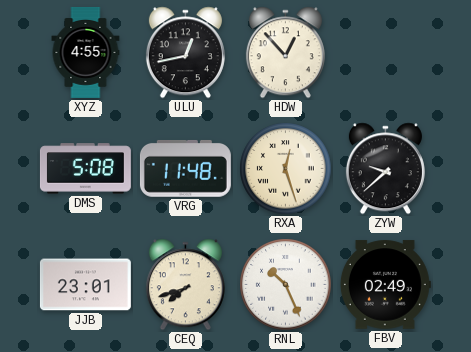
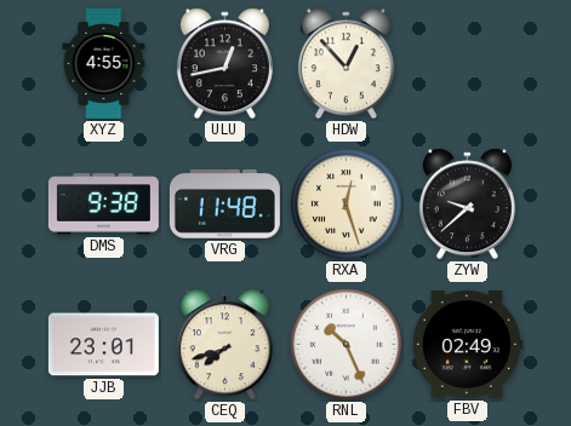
DMS: 5:08 -> 9:38
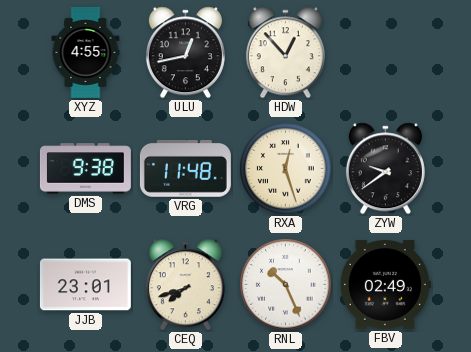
ZYW: 9:38 -> 9:39
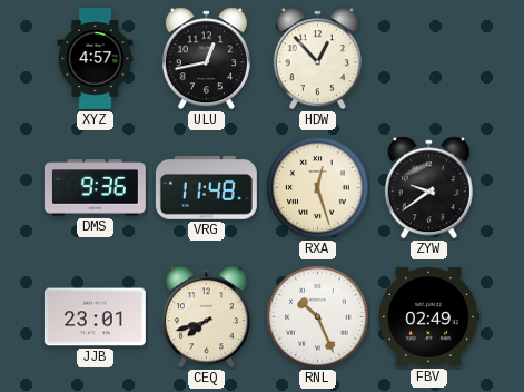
XYZ: 4:55 -> 4:57
DMS: 9:38 -> 9:36
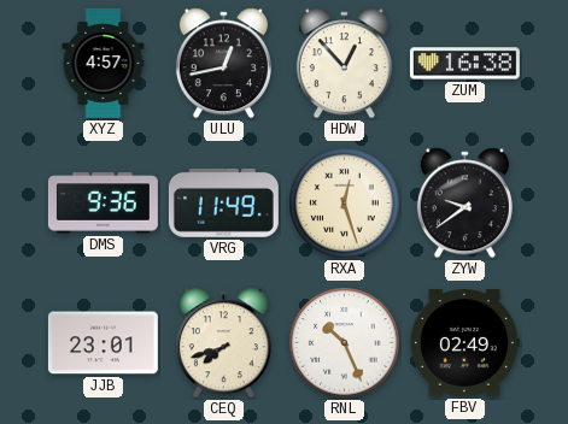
ZUM: none -> 16:38
VRG: 11:48 -> 11:49
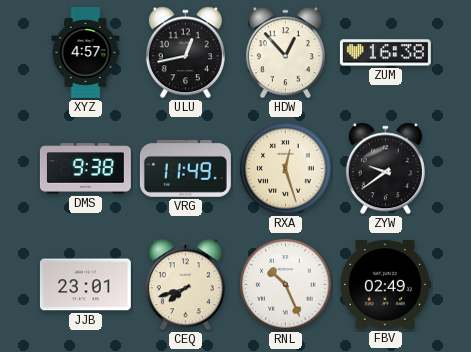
DMS: 9:36 -> 9:38
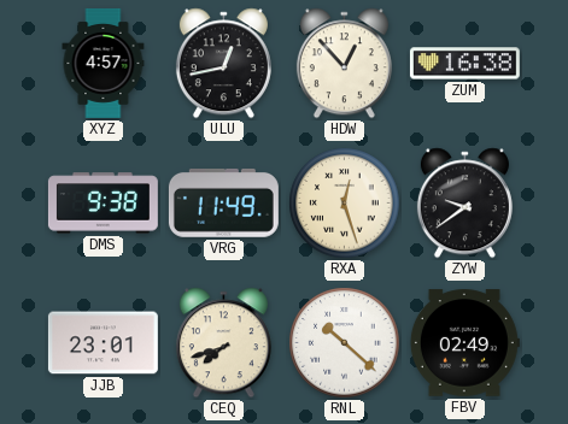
RNL: 10:26 -> 10:22
